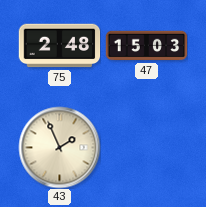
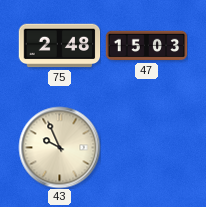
43: 1:56 -> 9:56
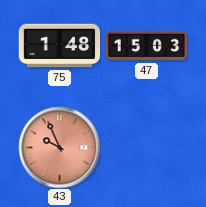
75: 2:48 -> 1:48
43 dial: cream -> salmon
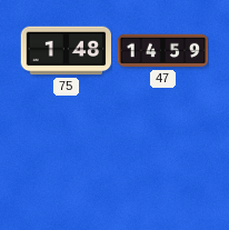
47: 15:03 -> 14:59
43: 9:56 -> none
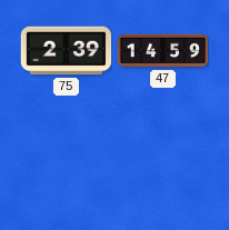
75: 1:48 -> 2:39
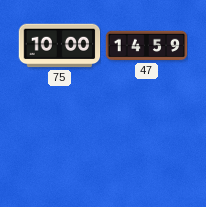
75: 2:39 -> 10:00
